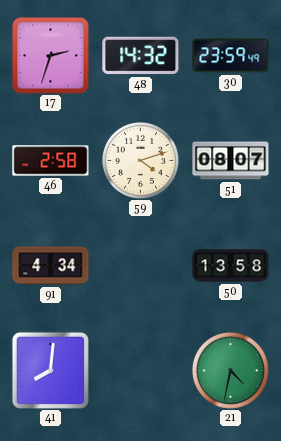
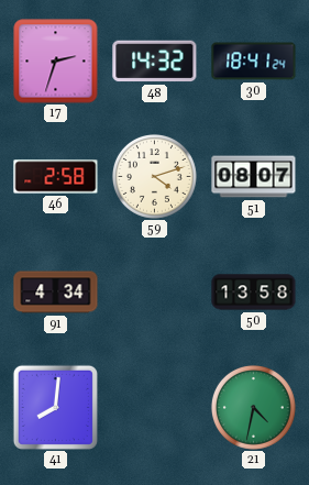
30: 23:59 -> 18:41
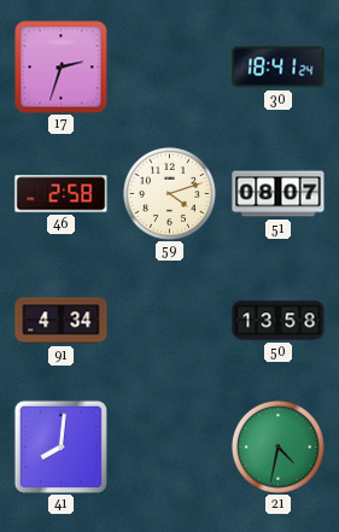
48: 14:32 -> none
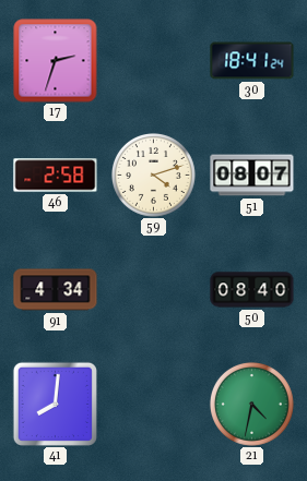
50: 13:58 -> 08:40
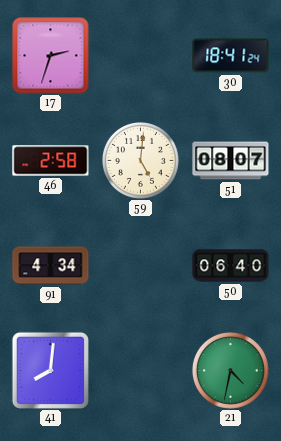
59: 4:12 -> 5:01
50: 08:40 -> 06:40
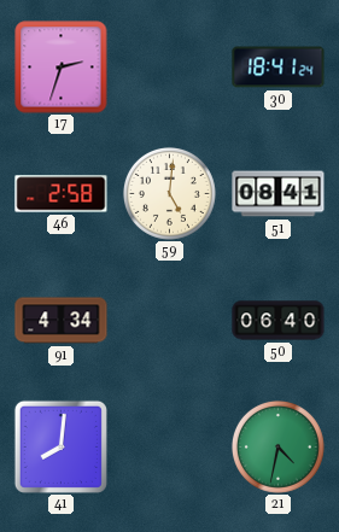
51: 08:07 -> 08:41
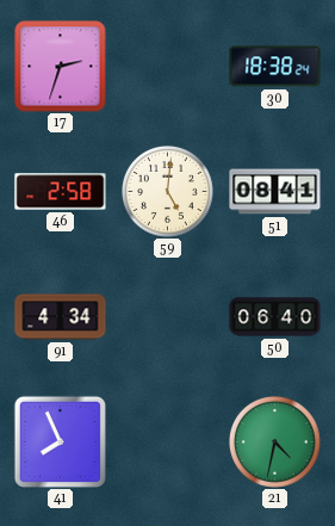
30: 18:41 -> 18:38
41: 8:01 -> 7:56
